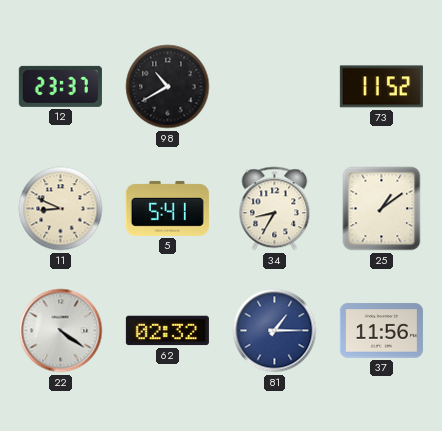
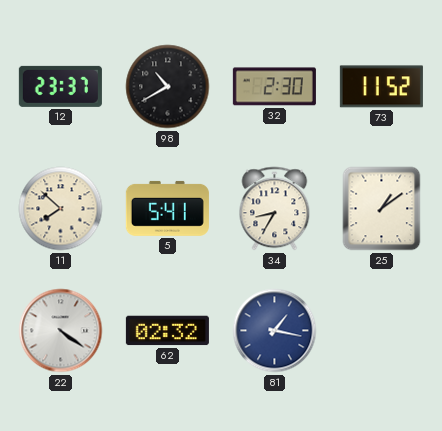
32: none -> 2:30
11: 8:49 -> 7:52
81: 1:15 -> 1:17
37: 11:56 -> none
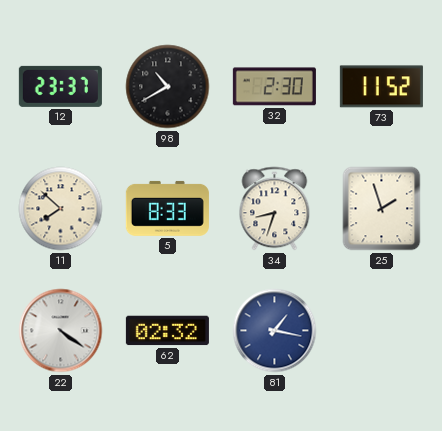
5: 5:41 -> 8:33
34: 8:35 -> 8:33
25: 1:09 -> 1:57
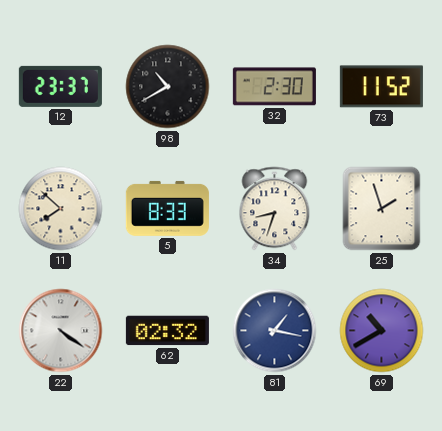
69: none -> 10:40
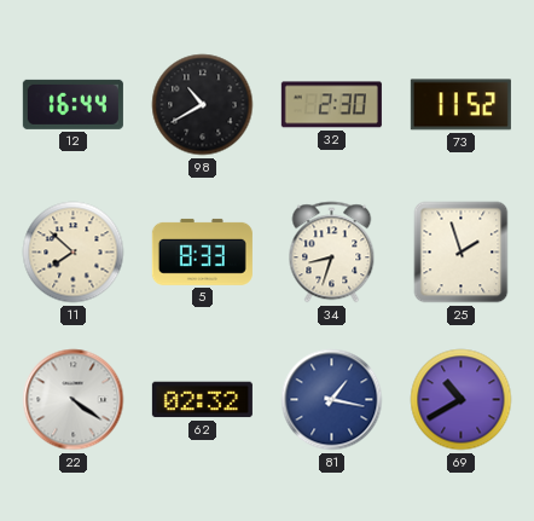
12: 23:37 -> 16:44
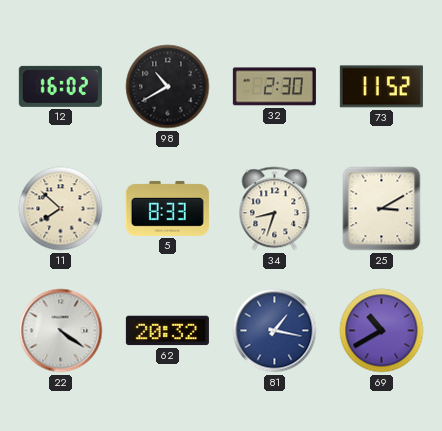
12: 16:44 -> 16:02
25: 1:57 -> 3:10
62: 02:32 -> 20:32
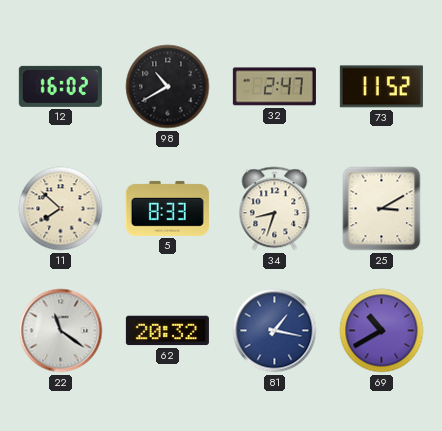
32: 2:30 -> 2:47
22: 4:21 -> 11:21
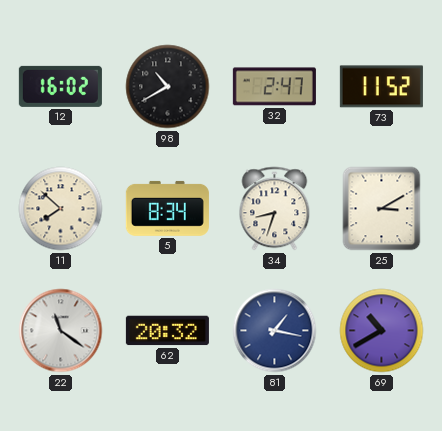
5: 8:33 -> 8:34
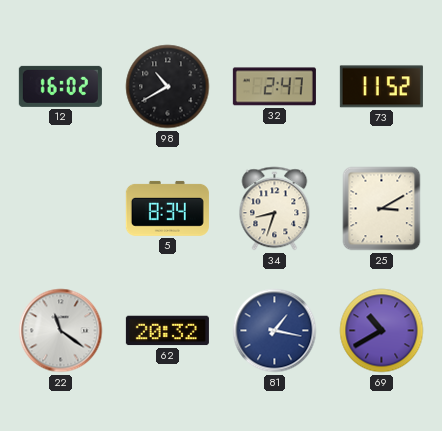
11: 7:52 -> none
